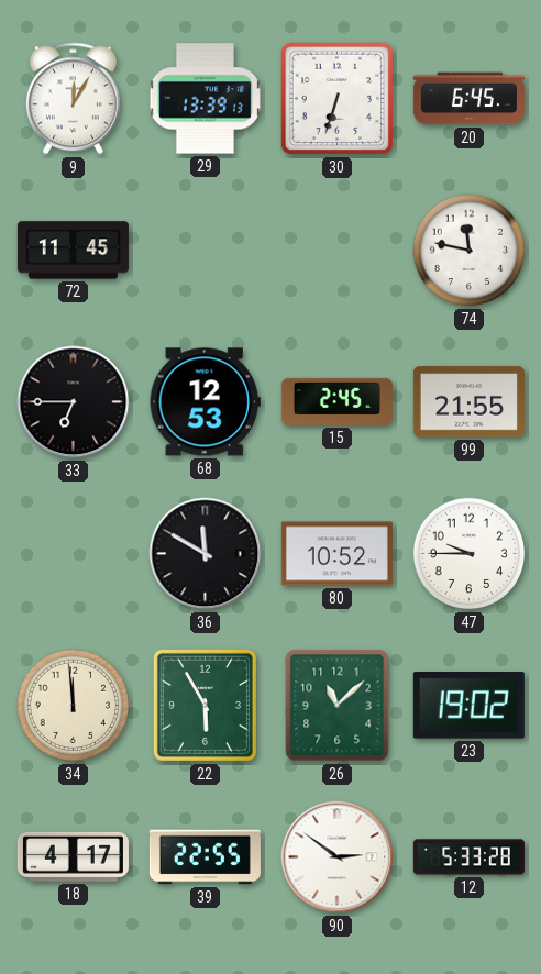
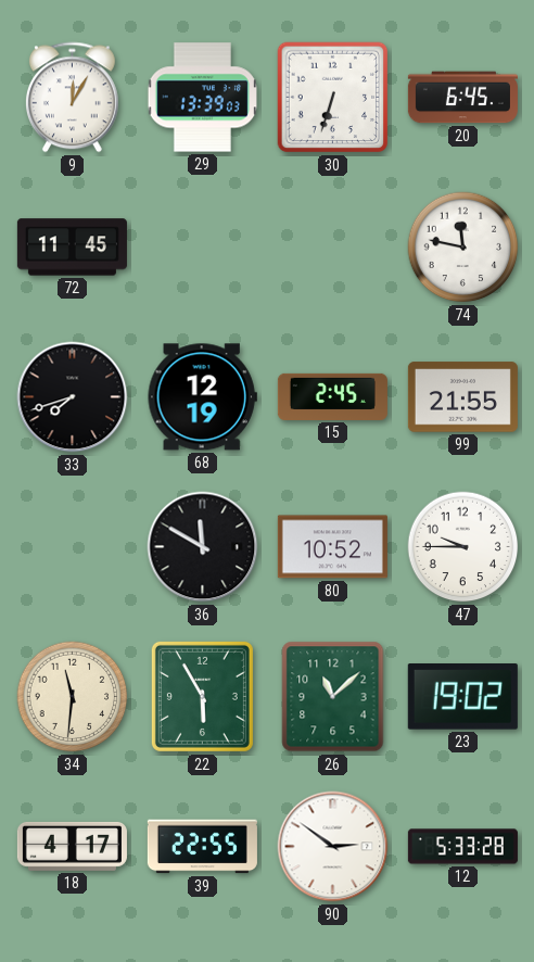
29: 13:39:13 -> 13:39:03
33: 6:45 -> 7:42
68: 12:53 -> 12:19
34: 11:59 -> 11:31
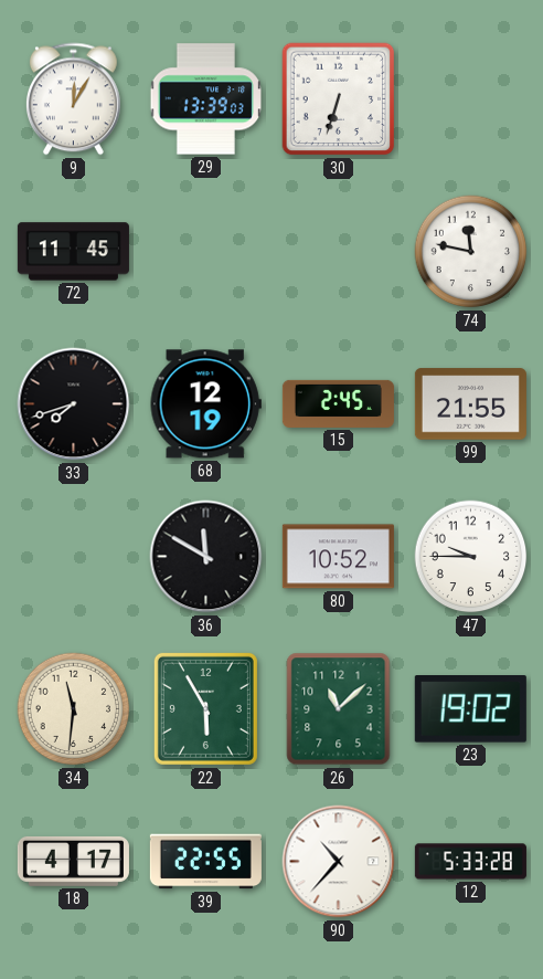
20: 6:45 -> none
90: 2:51 -> 10:37
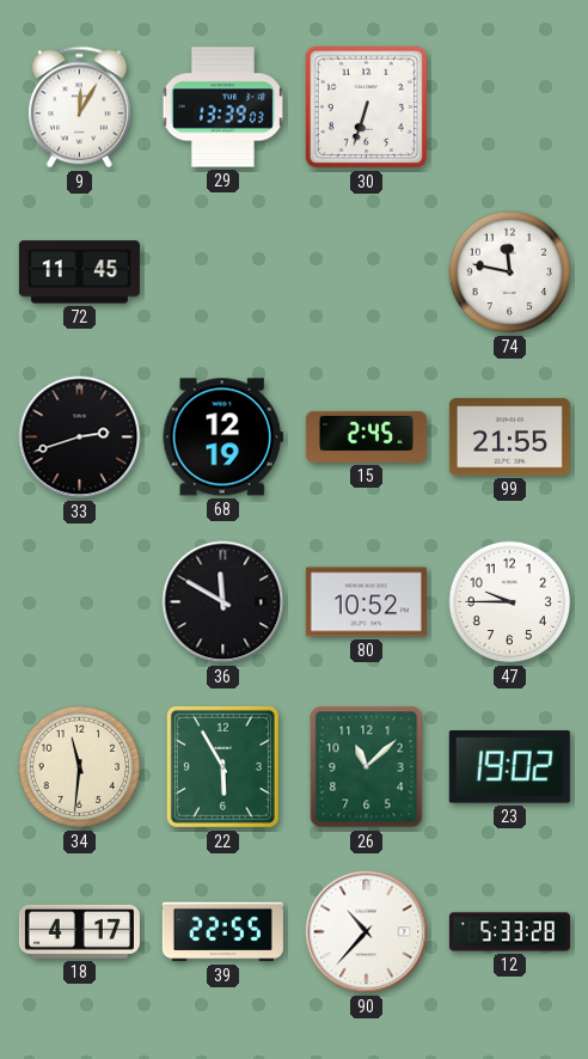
33: 7:42 -> 2:42
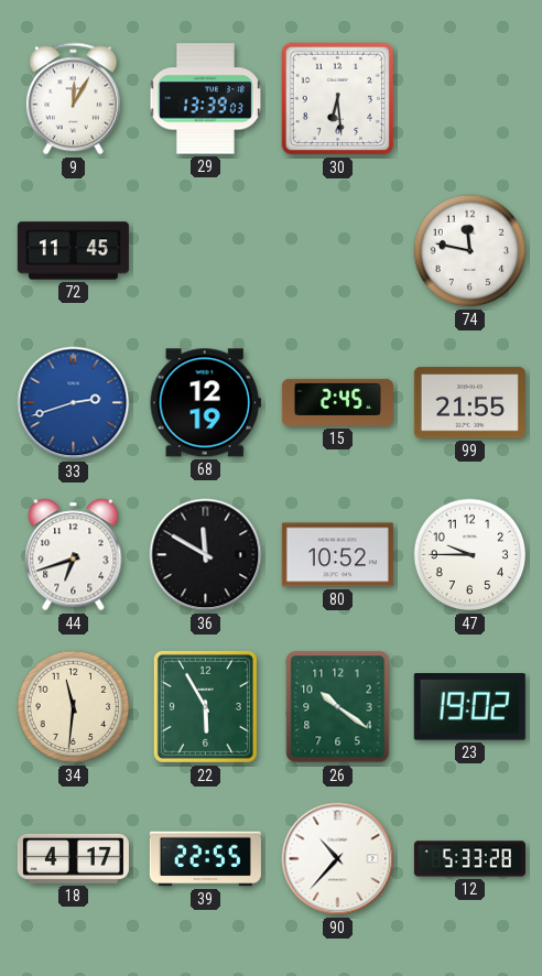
30: 6:33 -> 6:29
33 dial: black -> blue
44: none -> 6:42
26: 11:08 -> 10:21
